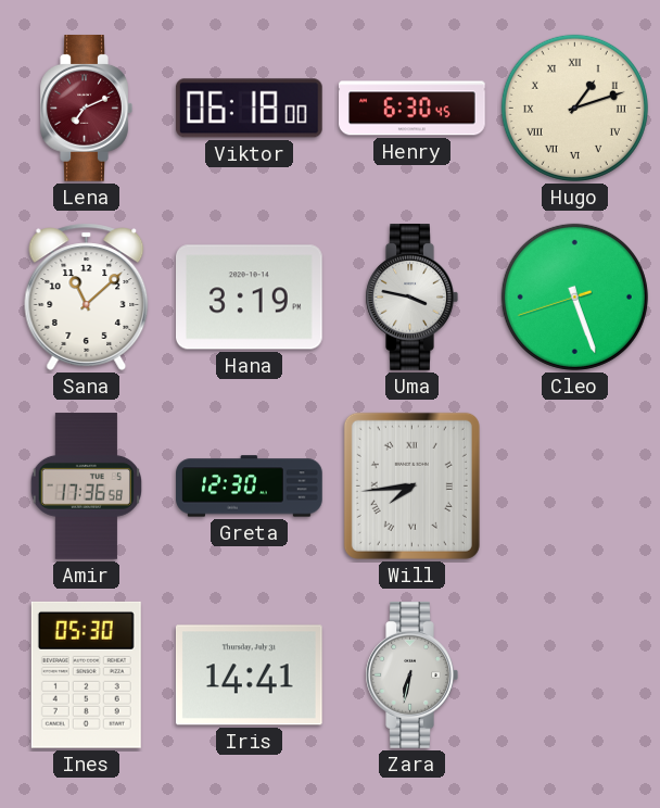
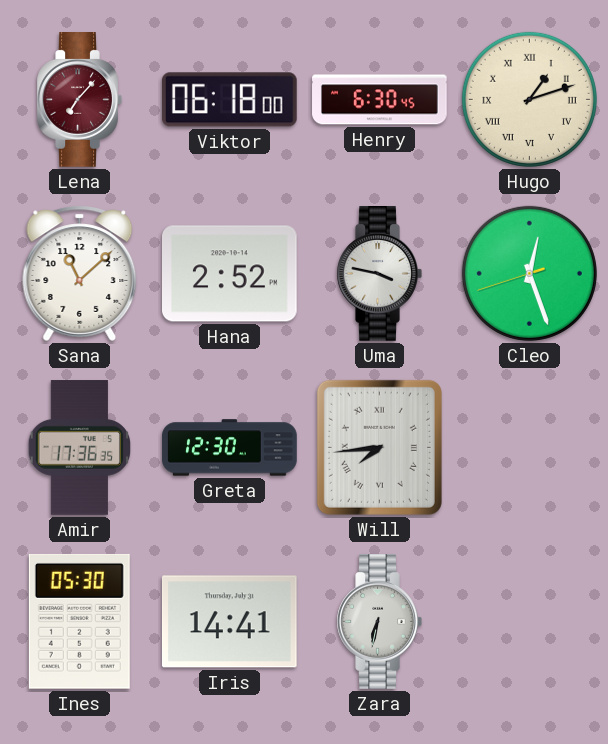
Lena: 7:11 -> 7:07
Hana: 3:19 -> 2:52
Cleo: 5:26 -> 12:26
Amir: 17:36:58 -> 17:36:35
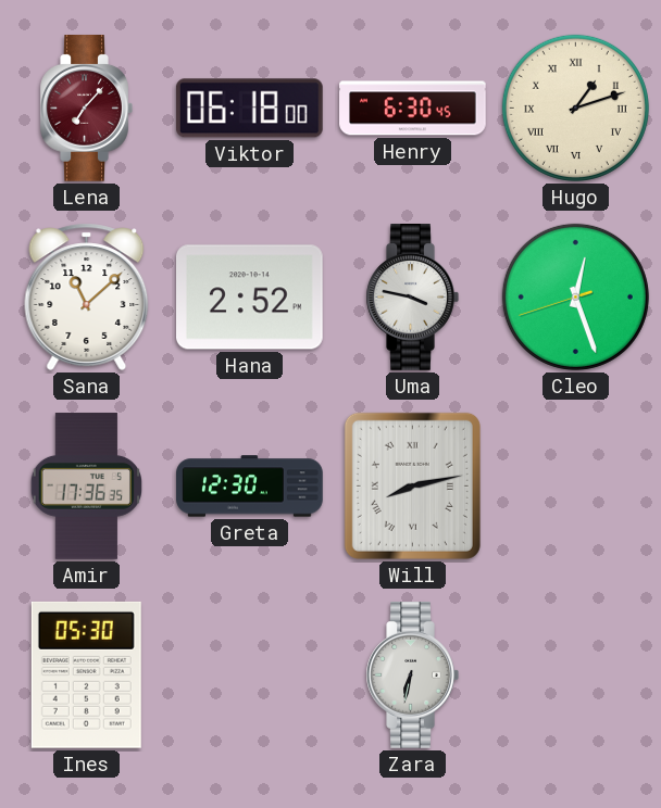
Will: 7:44 -> 8:13
Iris: 14:41 -> none
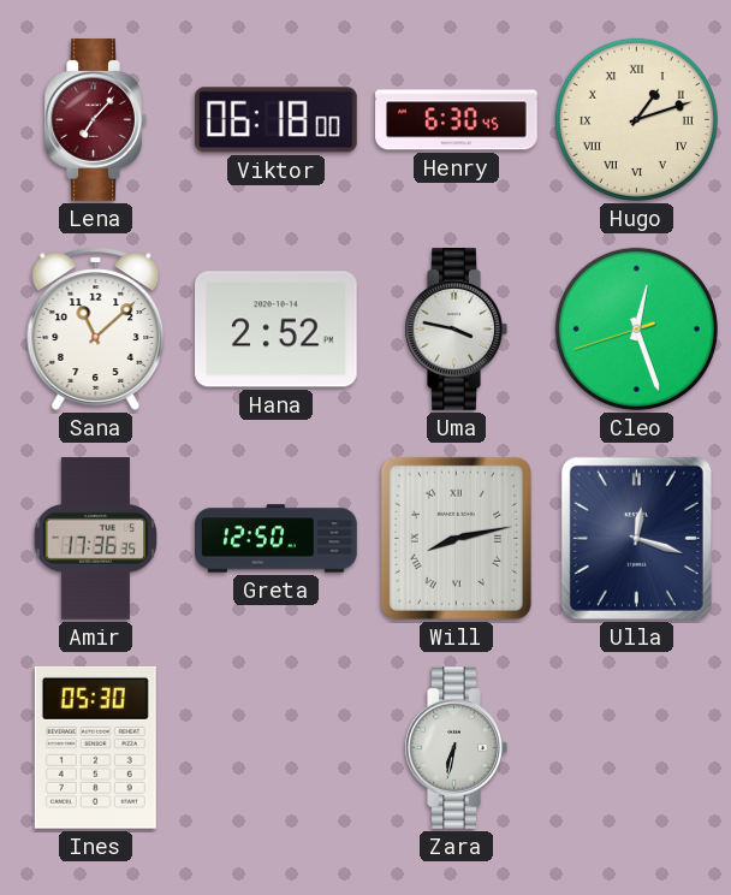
Greta: 12:30 -> 12:50
Ulla: none -> 12:18
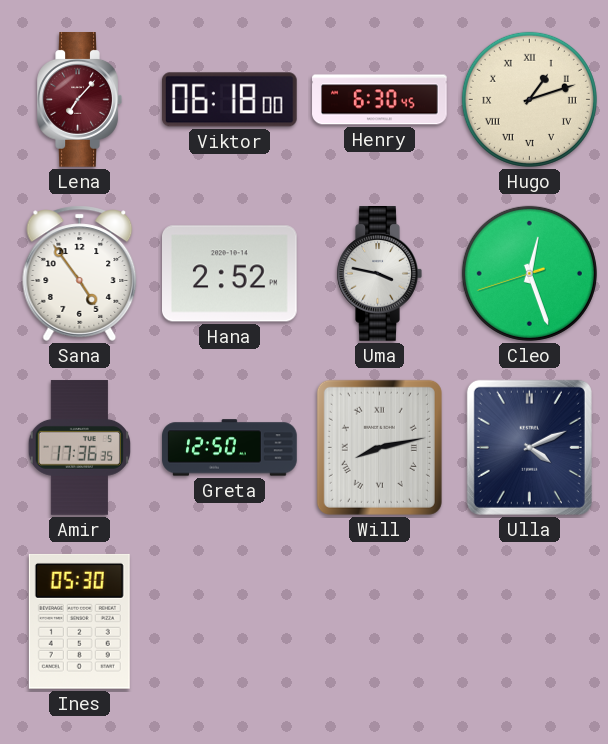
Sana: 11:08 -> 4:54
Ulla: 12:18 -> 4:11
Zara: 6:32 -> none
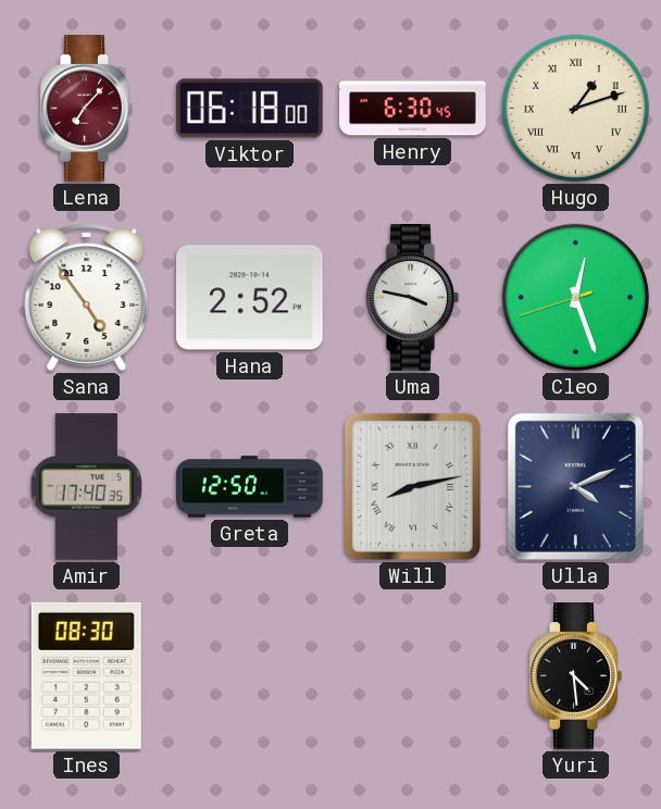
Amir: 17:36 -> 17:40
Ines: 05:30 -> 08:30
Yuri: none -> 4:29
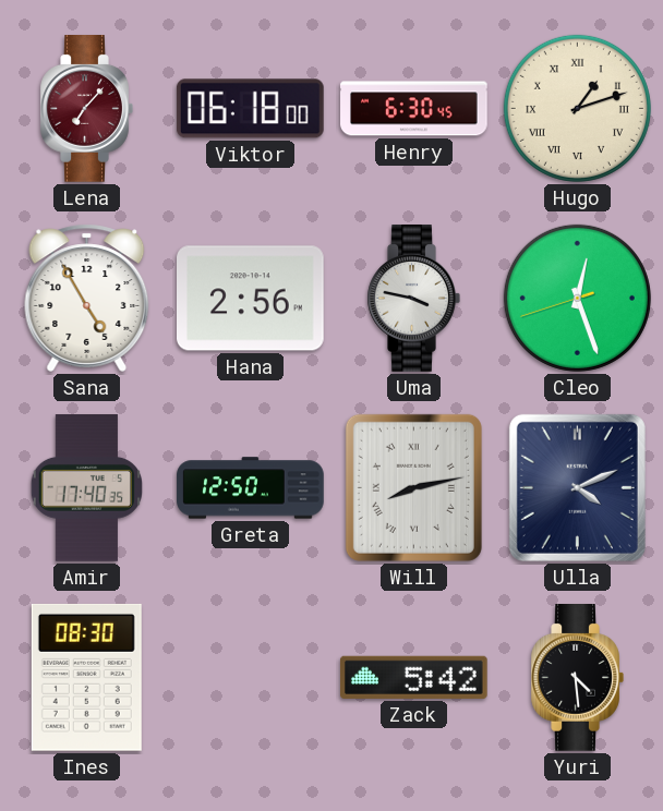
Sana: 4:54 -> 4:55
Hana: 2:52 -> 2:56
Zack: none -> 5:42
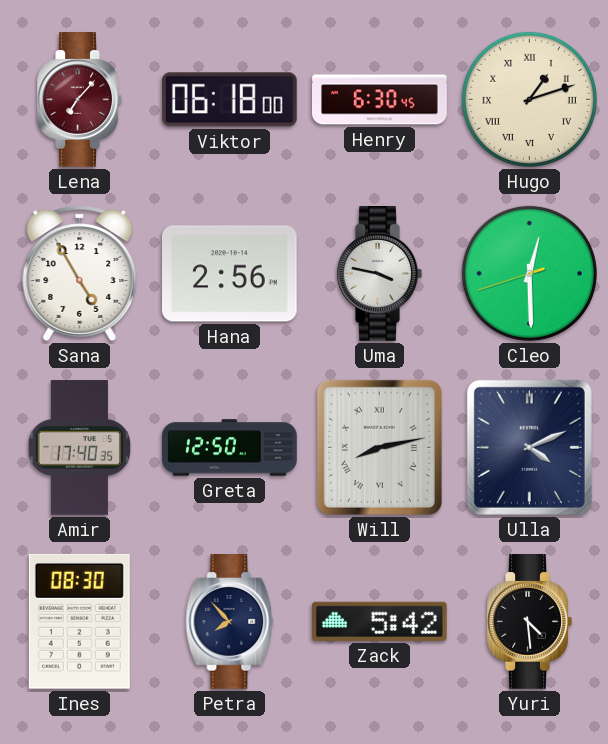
Cleo: 12:26 -> 12:29
Petra: none -> 7:53
